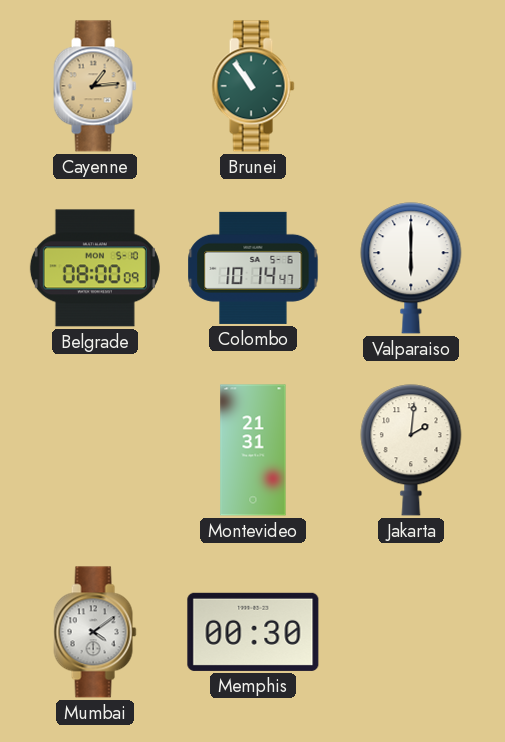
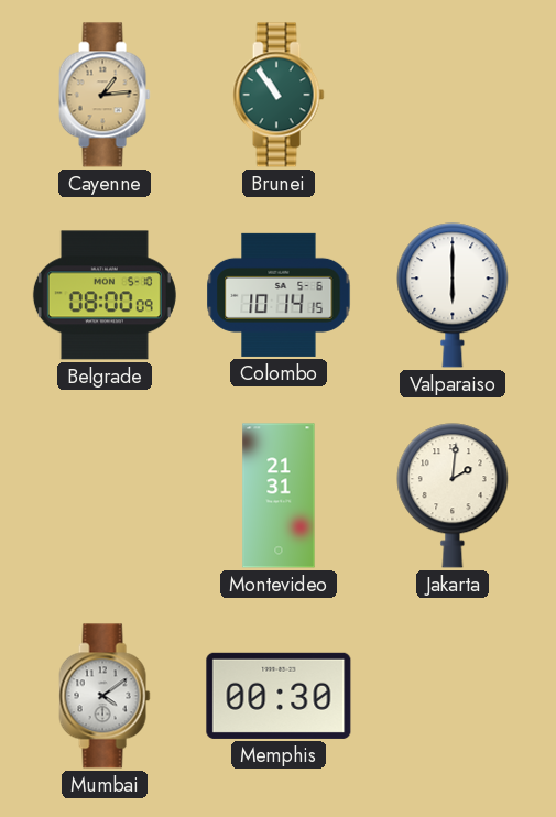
Colombo: 10:14:47 -> 10:14:15
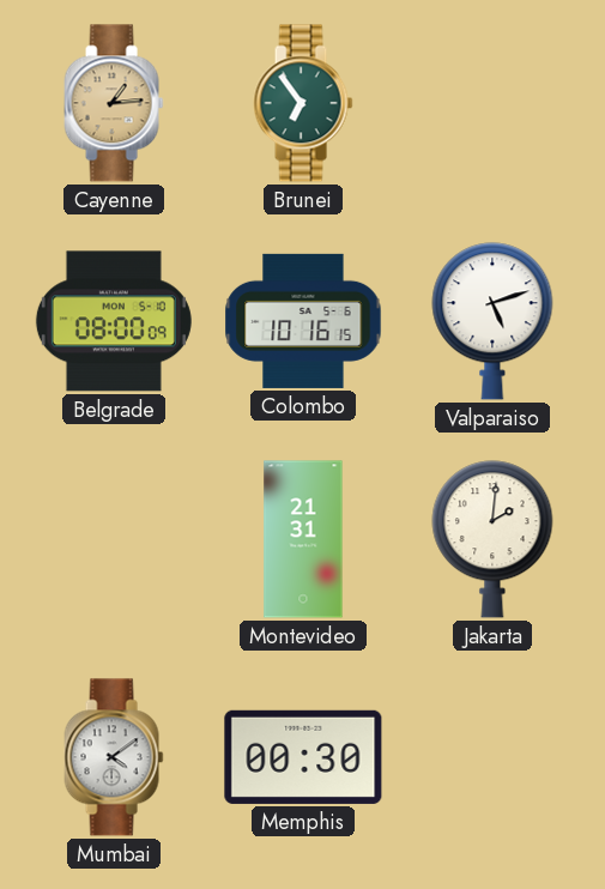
Brunei: 10:54 -> 6:54
Colombo: 10:14 -> 10:16
Valparaiso: 6:00 -> 5:12
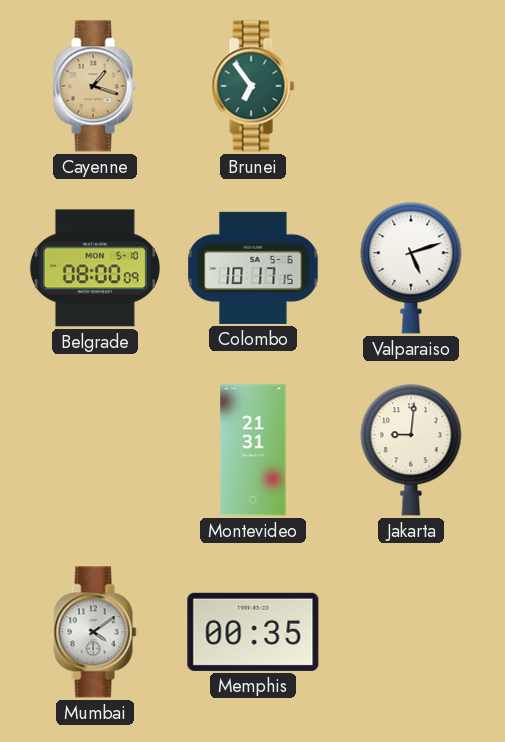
Cayenne: 1:14 -> 1:18
Colombo: 10:16 -> 10:17
Jakarta: 2:01 -> 9:01
Memphis: 00:30 -> 00:35
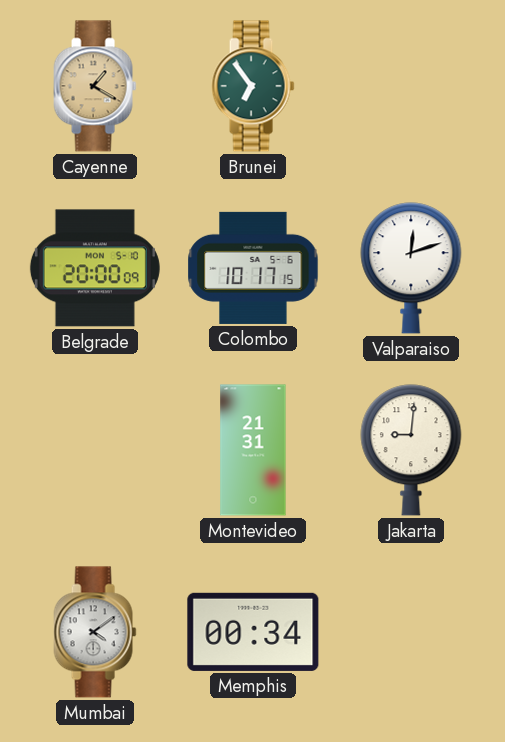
Cayenne: 1:18 -> 1:20
Belgrade: 08:00 -> 20:00
Valparaiso: 5:12 -> 12:12
Memphis: 00:35 -> 00:34
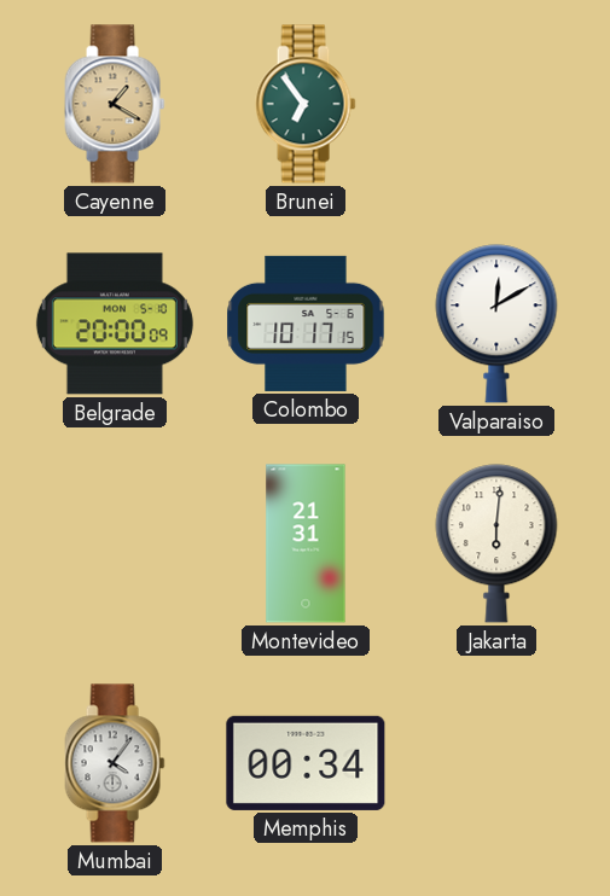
Valparaiso: 12:12 -> 12:10
Jakarta: 9:01 -> 6:01
Mumbai: 4:09 -> 4:06
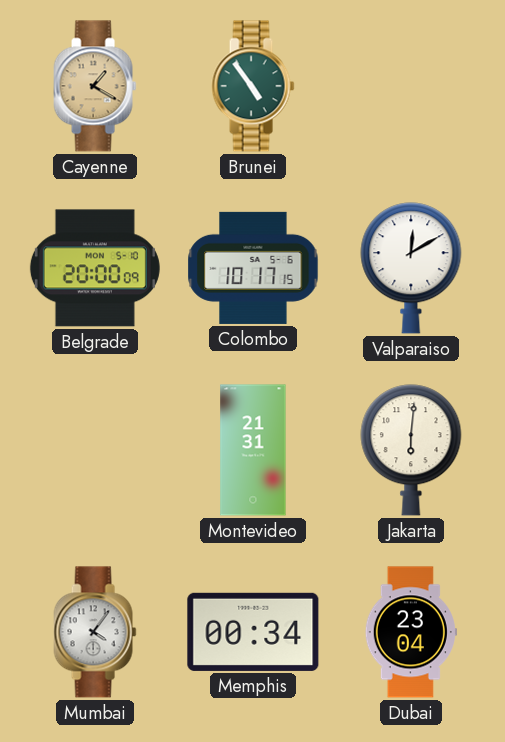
Brunei: 6:54 -> 4:54
Dubai: none -> 23:04
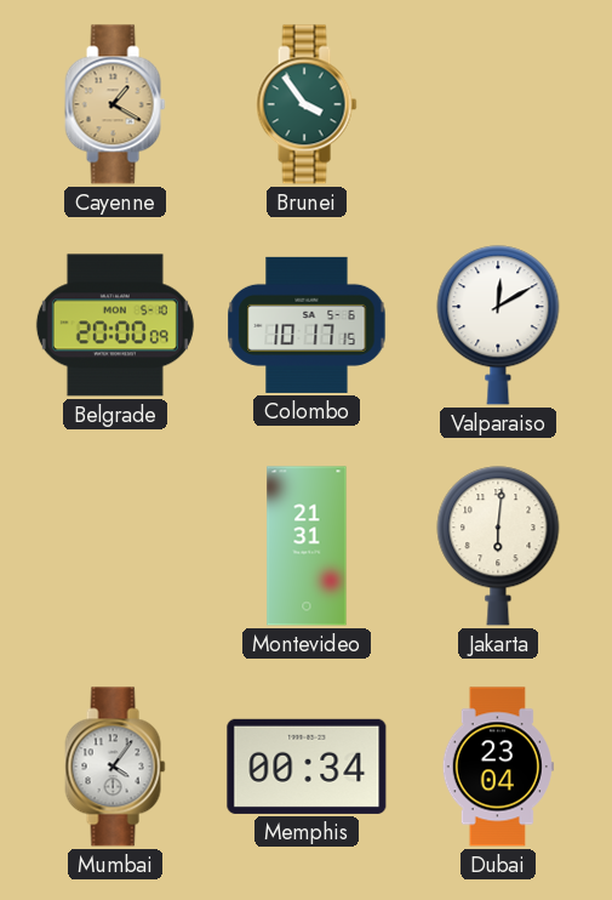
Brunei: 4:54 -> 3:54
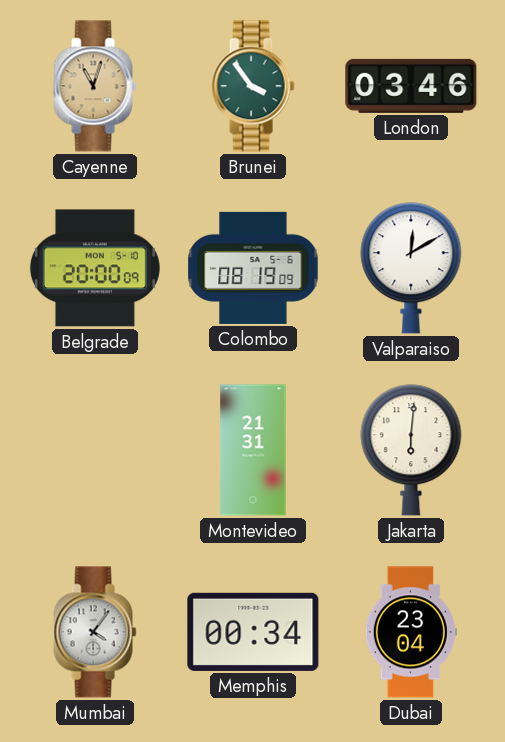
Cayenne: 1:20 -> 11:03
London: none -> 03:46
Colombo: 10:17 -> 08:19
